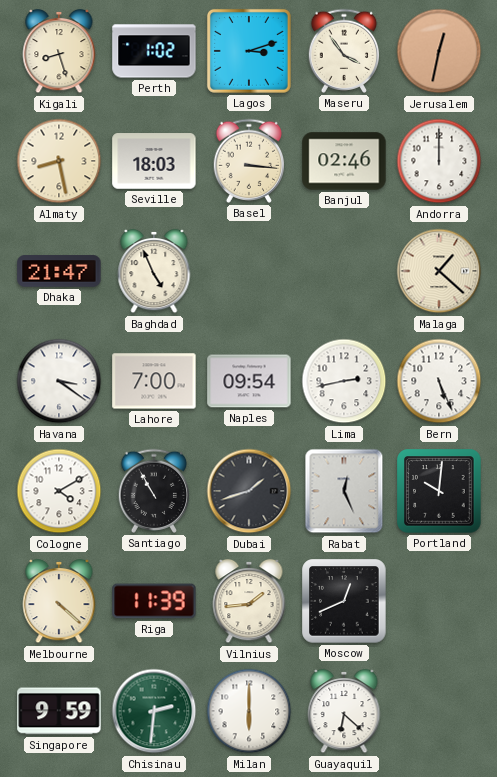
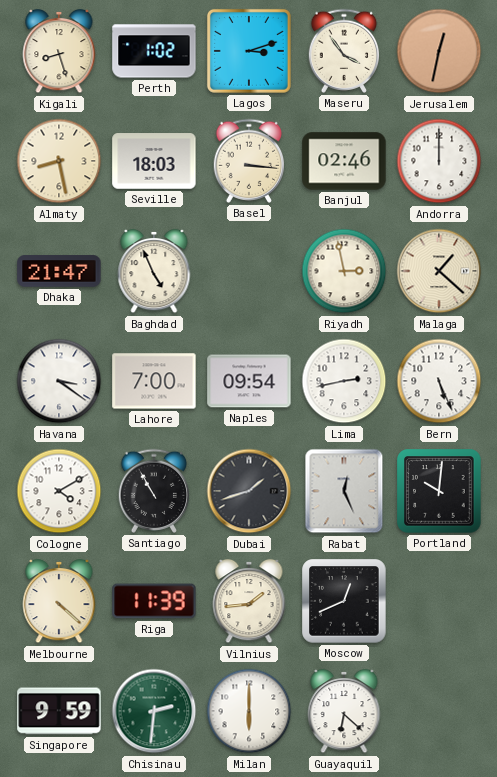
Riyadh: none -> 2:58
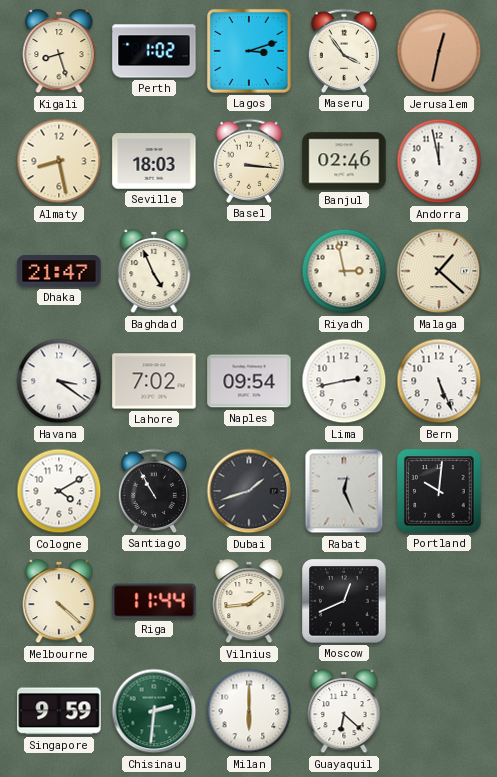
Andorra: 12:00 -> 11:58
Lahore: 7:00 -> 7:02
Riga: 11:39 -> 11:44
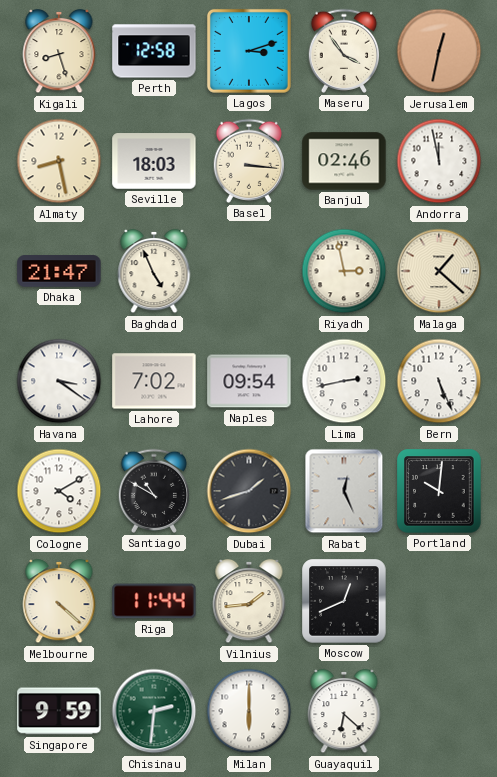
Perth: 1:02 -> 12:58
Santiago: 10:55 -> 10:50
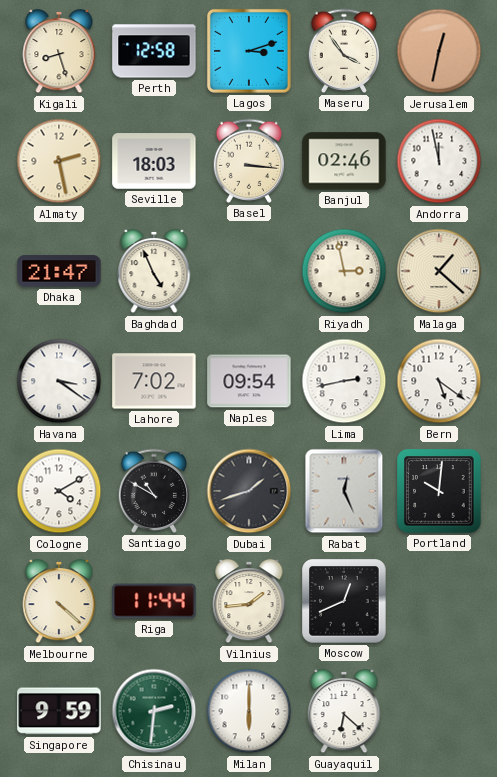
Almaty: 8:28 -> 2:28
Bern: 5:26 -> 5:21
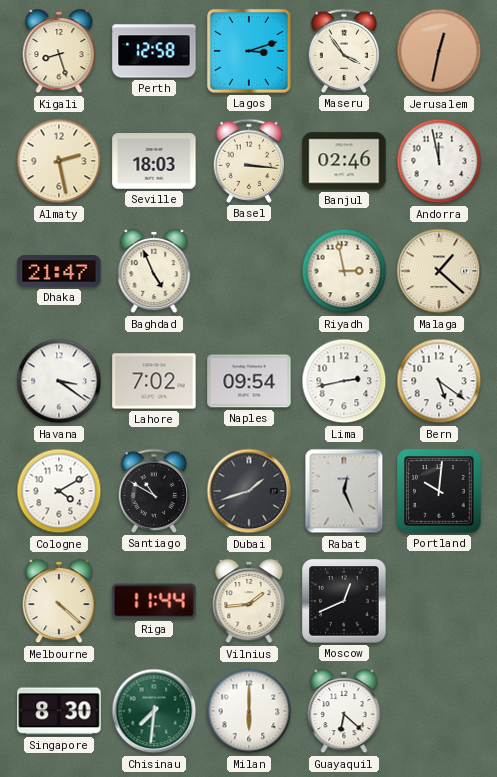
Singapore: 9:59 -> 8:30
Chisinau: 2:31 -> 7:31
